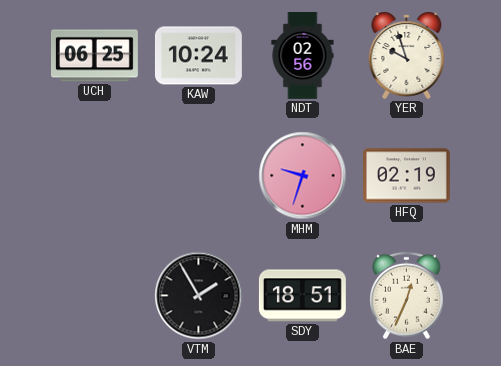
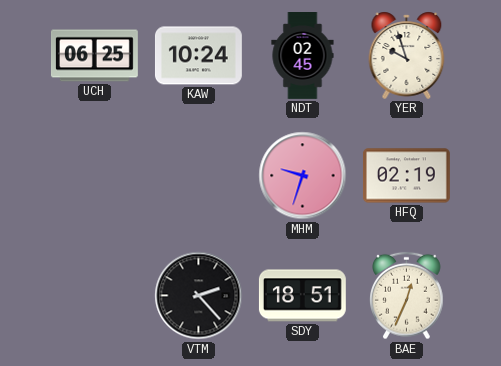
NDT: 02:56 -> 02:45
VTM: 1:55 -> 2:23
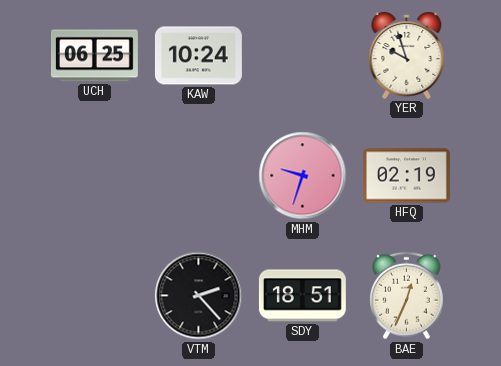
NDT: 02:45 -> none
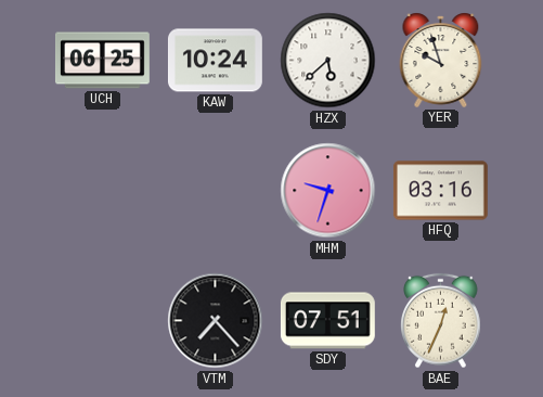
HZX: none -> 5:38
HFQ: 02:19 -> 03:16
VTM: 2:23 -> 7:23
SDY: 18:51 -> 07:51
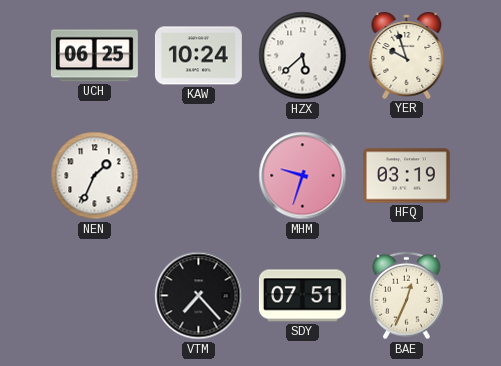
NEN: none -> 1:34
HFQ: 03:16 -> 03:19
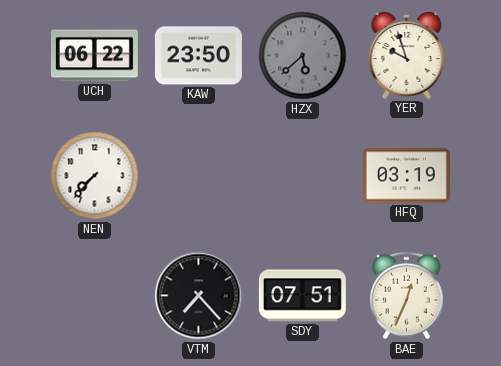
UCH: 06:25 -> 06:22
KAW: 10:24 -> 23:50
HZX dial: white -> grey
NEN: 1:34 -> 7:37
MHM: 9:33 -> none
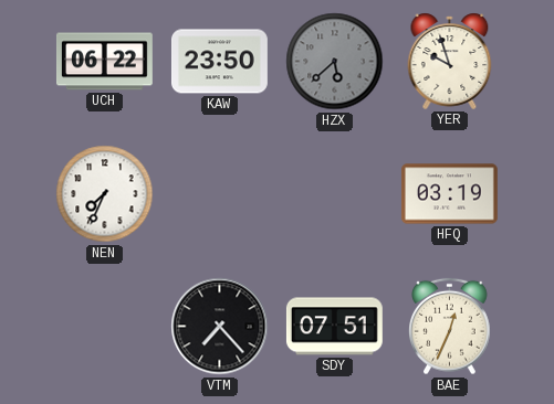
NEN: 7:37 -> 7:34
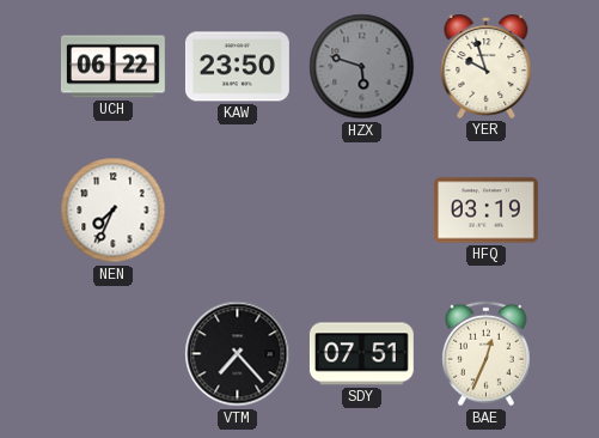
HZX: 5:38 -> 5:48
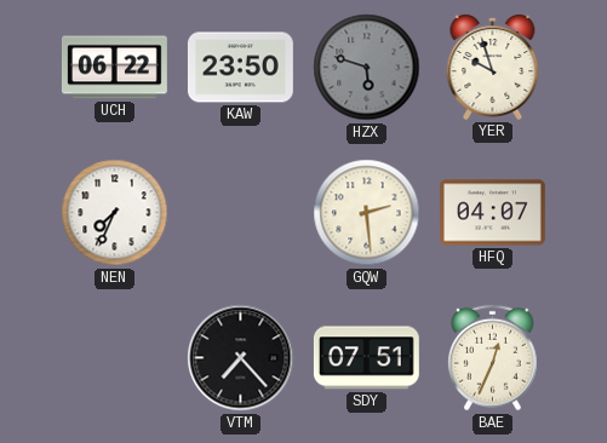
GQW: none -> 2:29
HFQ: 03:19 -> 04:07
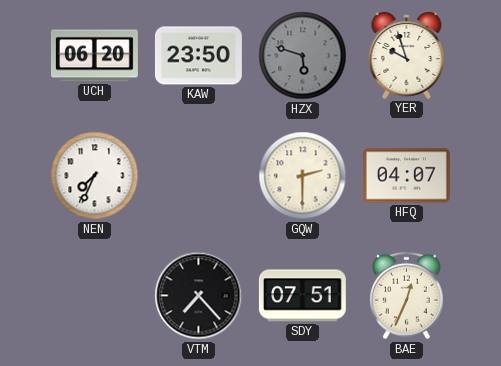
UCH: 06:22 -> 06:20
GQW: 2:29 -> 2:30
